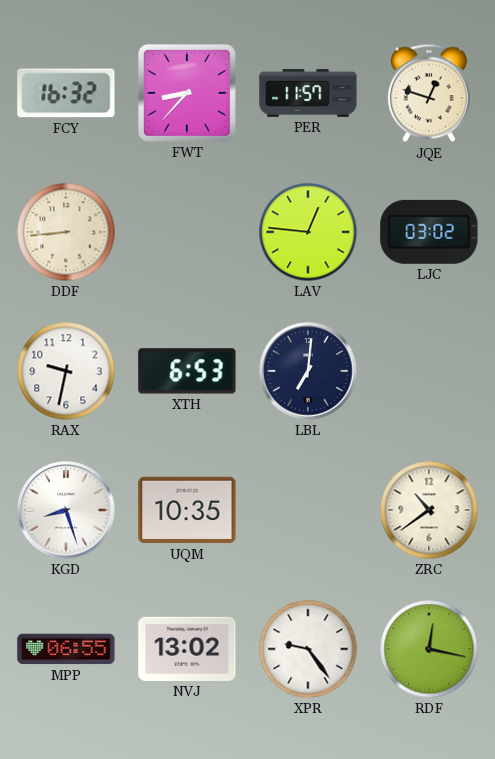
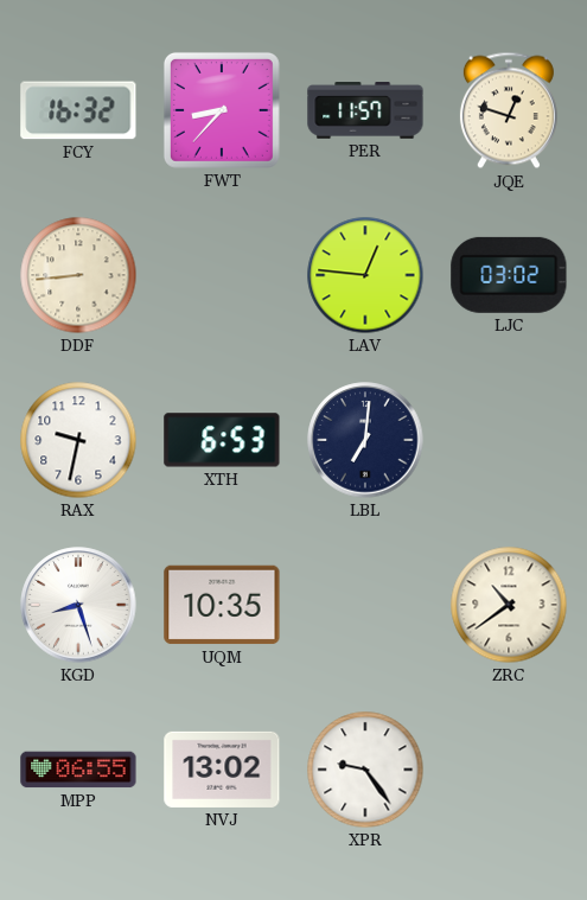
RDF: 12:17 -> none
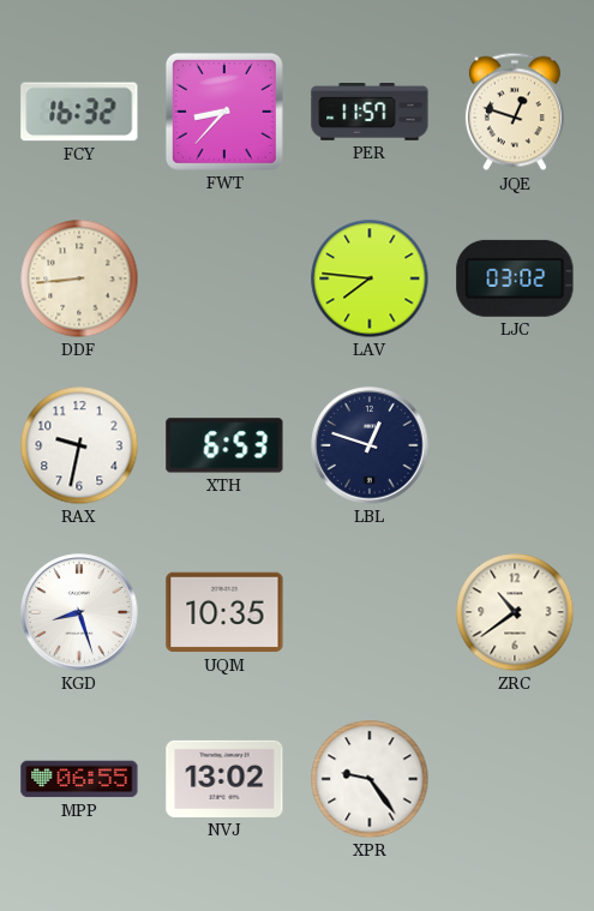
LAV: 12:46 -> 7:46
LBL: 7:01 -> 12:48
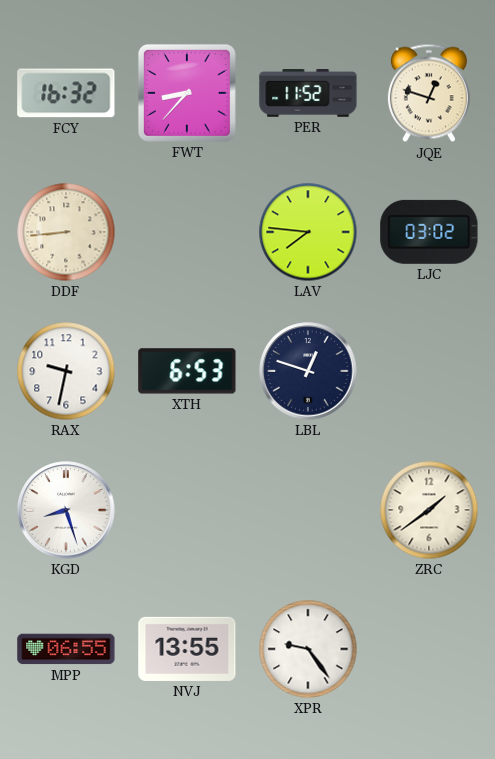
PER: 11:57 -> 11:52
UQM: 10:35 -> none
ZRC: 10:39 -> 1:39
NVJ: 13:02 -> 13:55
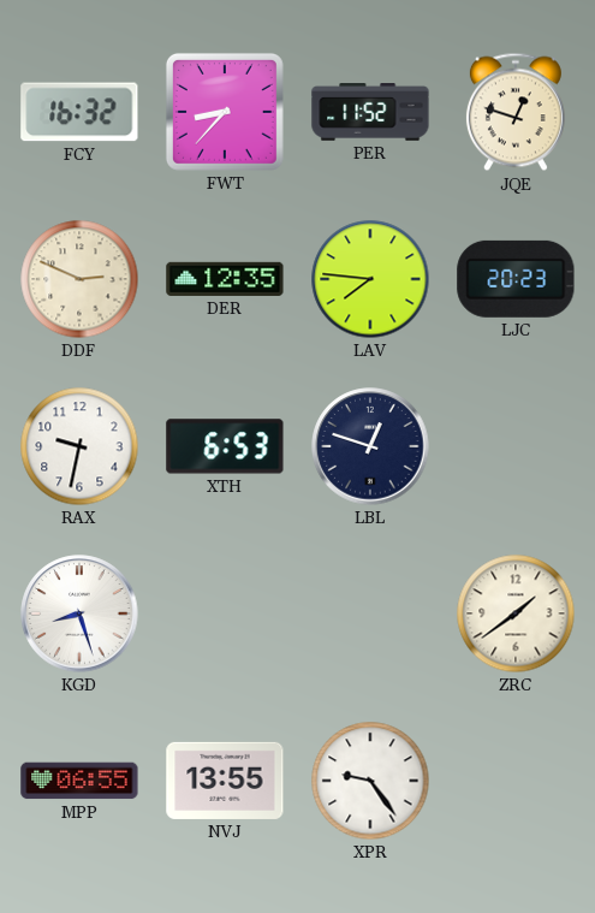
DDF: 8:44 -> 2:49
DER: none -> 12:35
LJC: 03:02 -> 20:23
